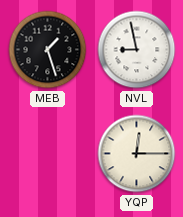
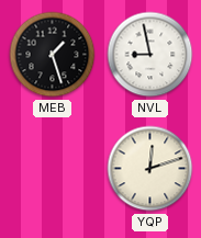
YQP: 12:15 -> 12:12
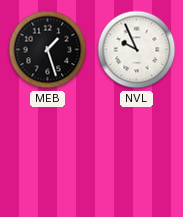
NVL: 8:58 -> 9:56
YQP: 12:12 -> none
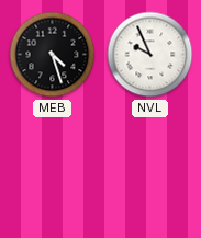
MEB: 1:27 -> 4:27
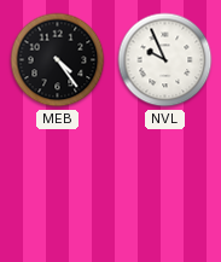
MEB: 4:27 -> 4:24
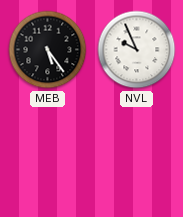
MEB: 4:24 -> 5:24
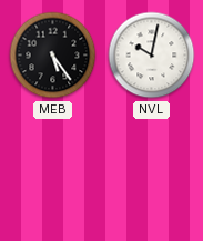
NVL: 9:56 -> 10:02
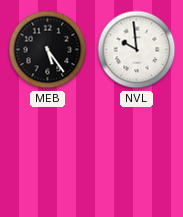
NVL: 10:02 -> 9:59
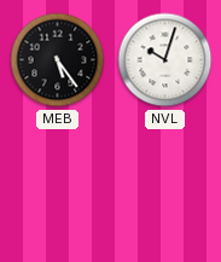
NVL: 9:59 -> 10:03
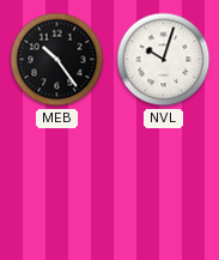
MEB: 5:24 -> 10:24
